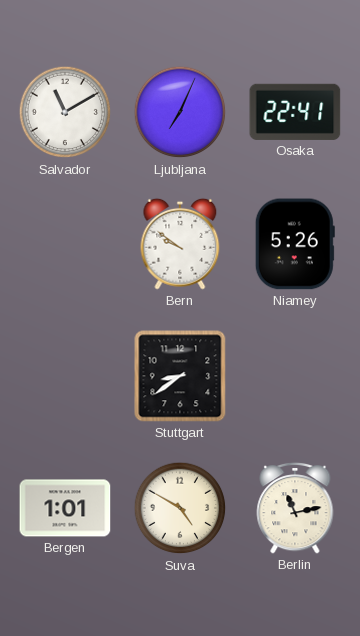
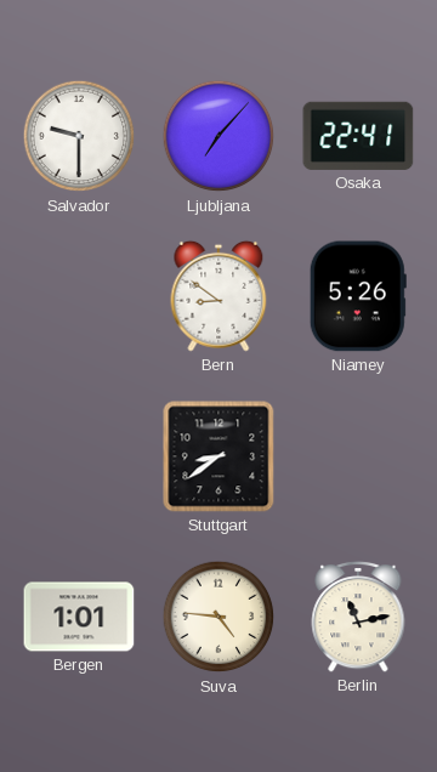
Salvador: 11:10 -> 9:30
Ljubljana: 7:04 -> 7:07
Bern: 9:51 -> 8:51
Suva: 4:50 -> 4:46
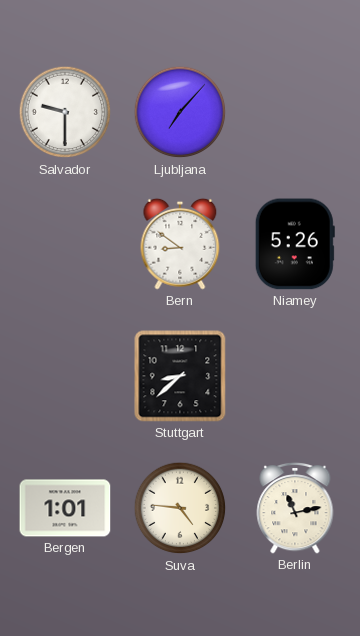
Osaka: 22:41 -> none
Stuttgart: 8:39 -> 8:38
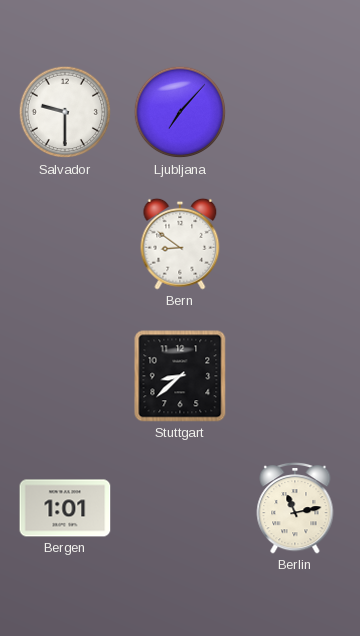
Niamey: 5:26 -> none
Suva: 4:46 -> none
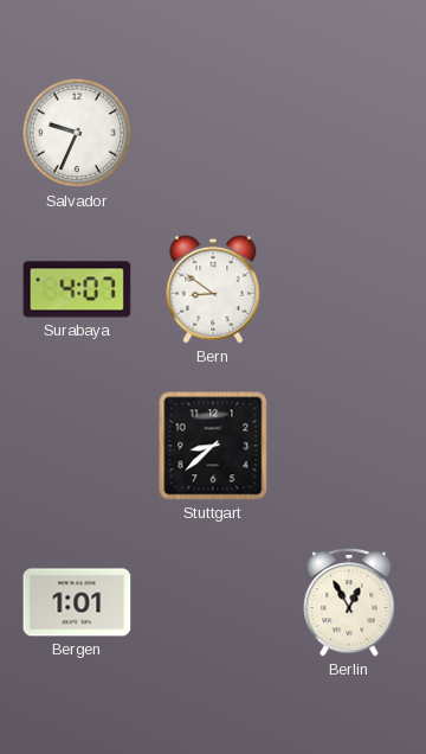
Salvador: 9:30 -> 9:34
Ljubljana: 7:07 -> none
Surabaya: none -> 4:07
Berlin: 11:13 -> 12:55
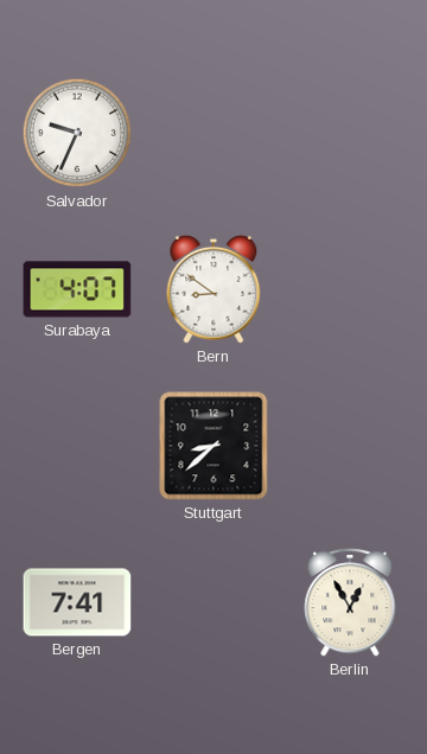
Bergen: 1:01 -> 7:41
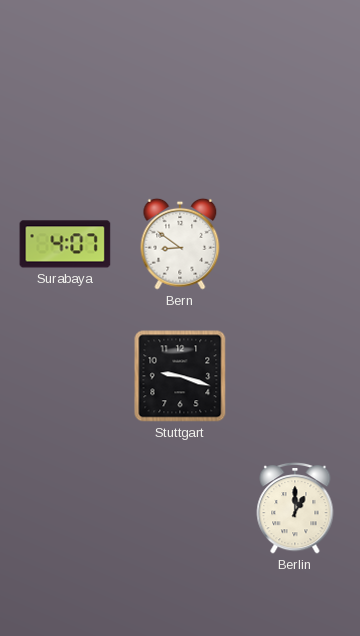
Salvador: 9:34 -> none
Stuttgart: 8:38 -> 9:18
Bergen: 7:41 -> none
Berlin: 12:55 -> 1:00
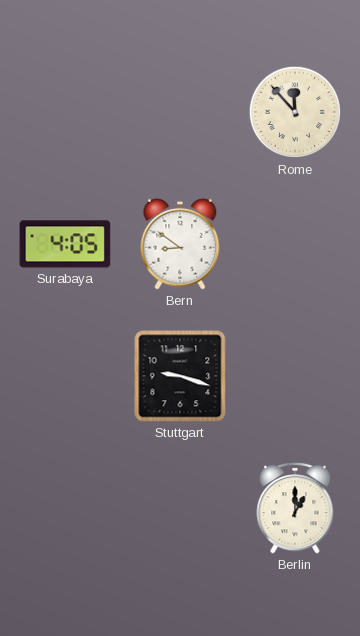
Rome: none -> 11:53
Surabaya: 4:07 -> 4:05
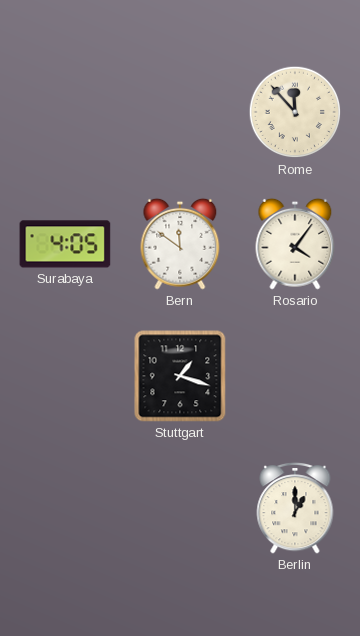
Bern: 8:51 -> 11:51
Rosario: none -> 4:06
Stuttgart: 9:18 -> 1:18
